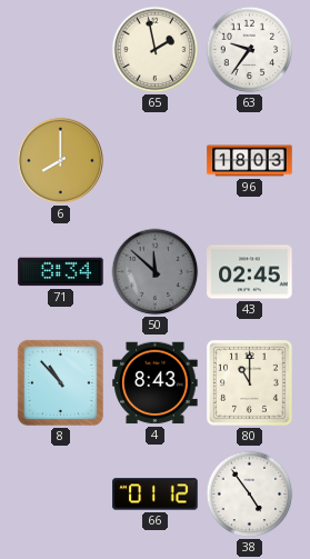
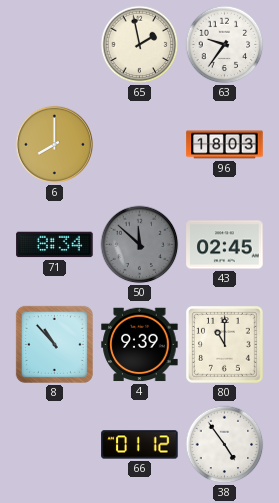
4: 8:43 -> 9:39
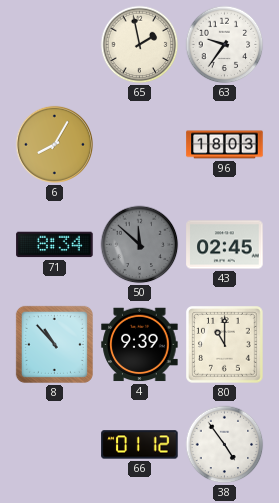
6: 8:00 -> 8:05
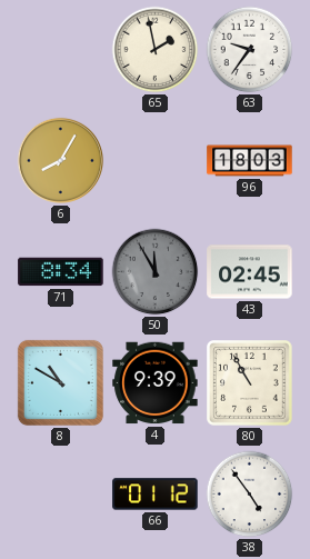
50: 11:52 -> 11:55
8: 10:53 -> 10:50
80: 11:00 -> 10:55
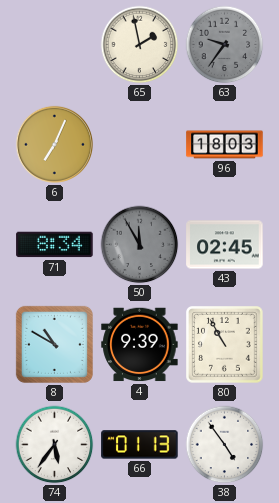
63 dial: white -> grey
6: 8:05 -> 7:04
74: none -> 5:36
66: 01:12 -> 01:13
